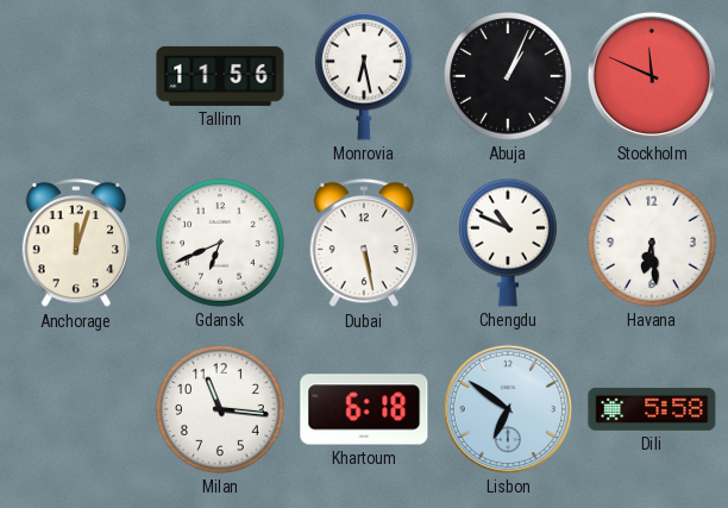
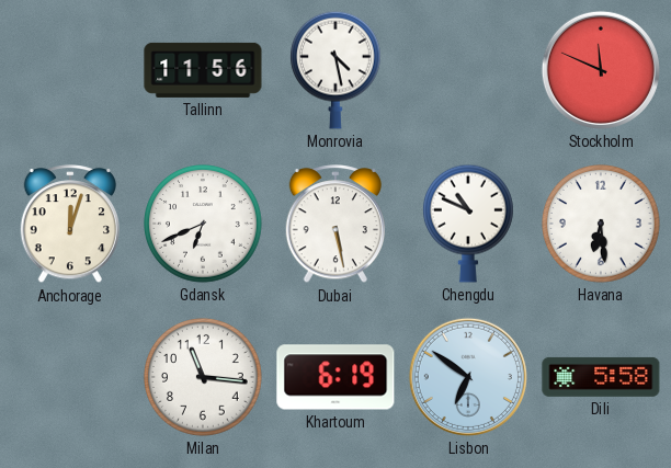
Monrovia: 6:28 -> 4:28
Abuja: 1:04 -> none
Khartoum: 6:18 -> 6:19
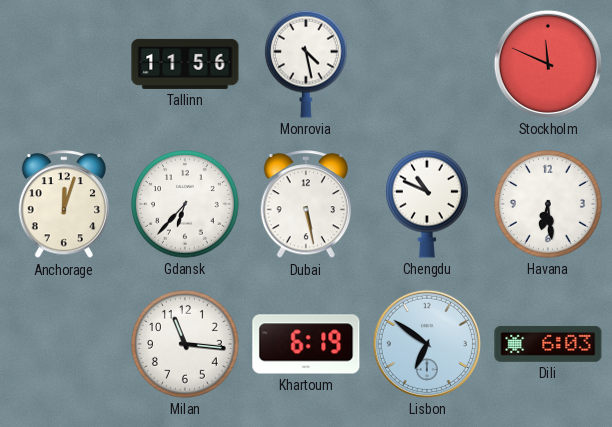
Gdansk: 6:41 -> 6:37
Dili: 5:58 -> 6:03
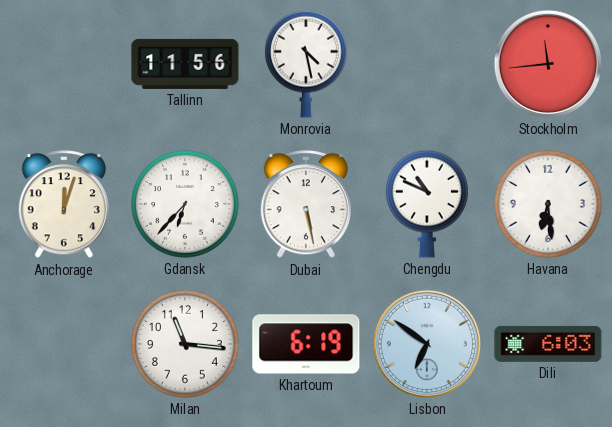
Stockholm: 11:49 -> 11:44
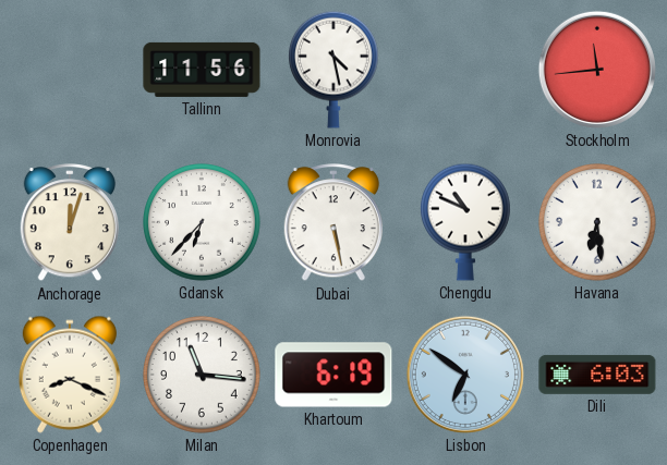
Copenhagen: none -> 8:19
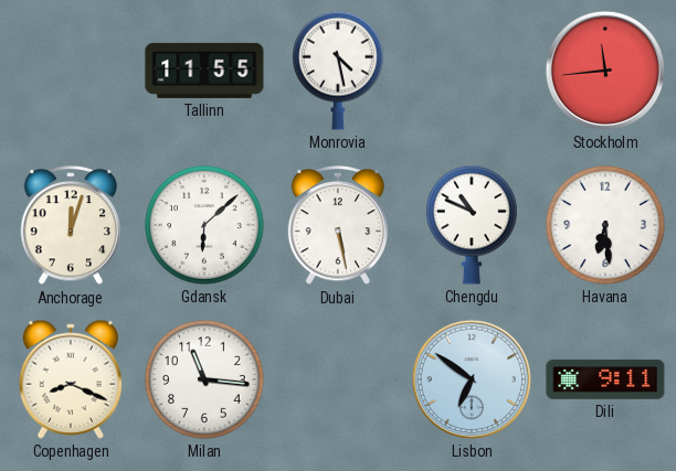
Tallinn: 11:56 -> 11:55
Gdansk: 6:37 -> 6:08
Khartoum: 6:19 -> none
Dili: 6:03 -> 9:11
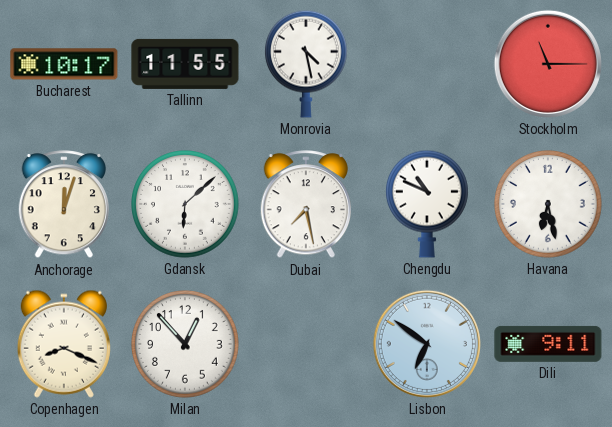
Bucharest: none -> 10:17
Stockholm: 11:44 -> 11:15
Dubai: 5:28 -> 7:28
Havana: 6:29 -> 6:28
Milan: 11:16 -> 12:53
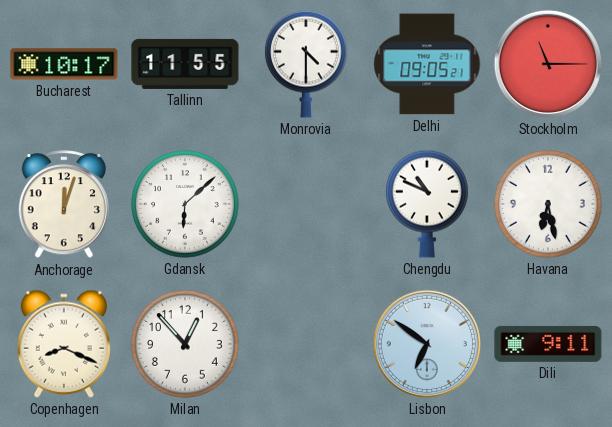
Monrovia: 4:28 -> 4:30
Delhi: none -> 09:05
Dubai: 7:28 -> none
